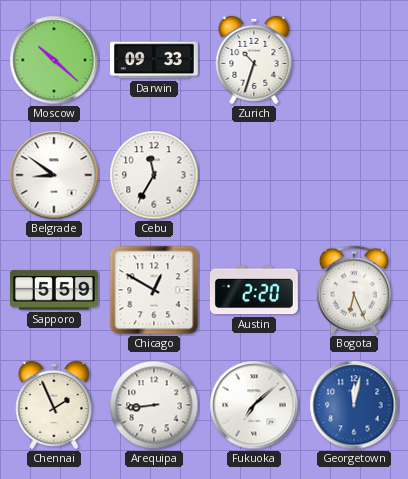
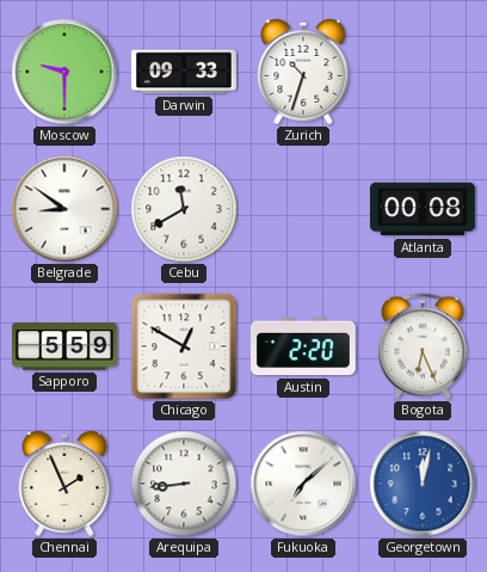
Moscow: 10:22 -> 9:30
Cebu: 11:35 -> 11:40
Atlanta: none -> 00:08
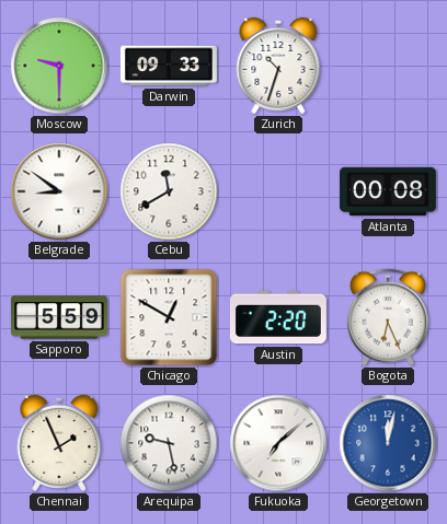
Arequipa: 8:44 -> 9:28
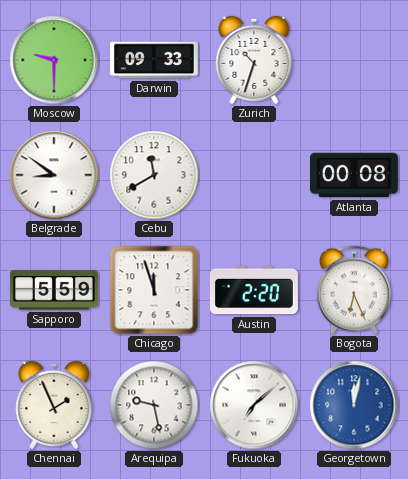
Chicago: 12:50 -> 11:57
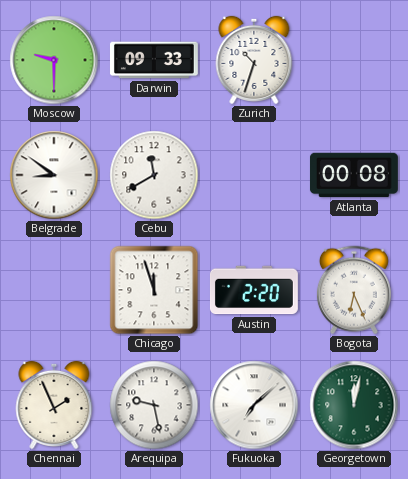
Sapporo: 5:59 -> none
Georgetown dial: blue -> green
